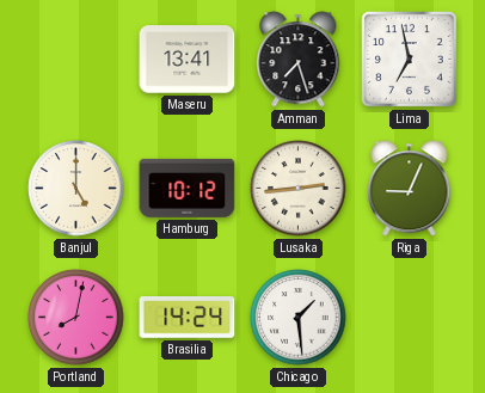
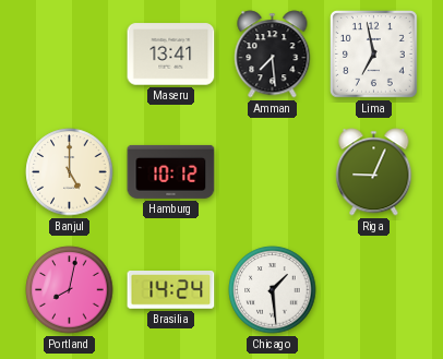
Amman: 7:27 -> 7:29
Lusaka: 2:44 -> none
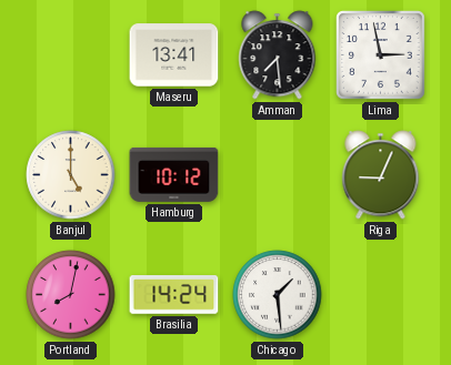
Lima: 6:58 -> 2:58
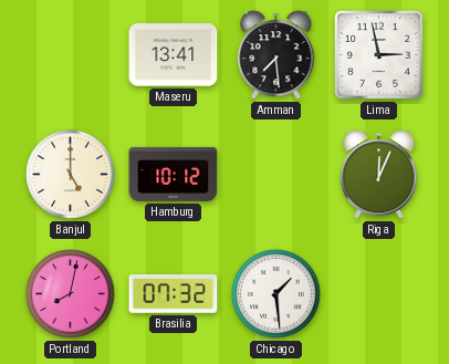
Riga: 9:04 -> 12:04
Brasilia: 14:24 -> 07:32
